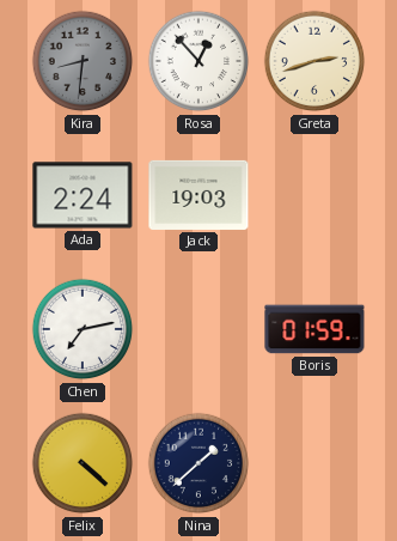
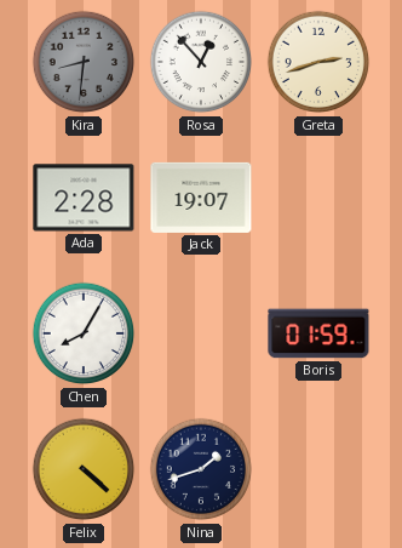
Ada: 2:24 -> 2:28
Jack: 19:03 -> 19:07
Chen: 7:13 -> 8:05
Nina: 1:38 -> 1:42
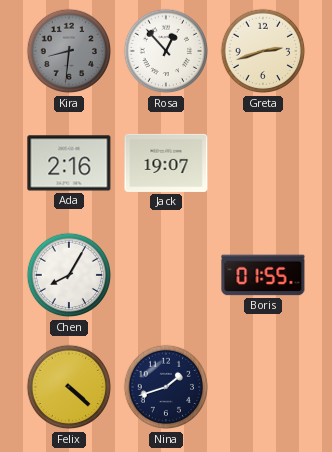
Ada: 2:28 -> 2:16
Boris: 01:59 -> 01:55
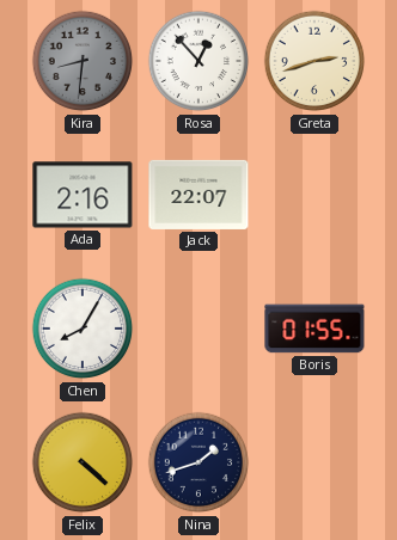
Jack: 19:07 -> 22:07
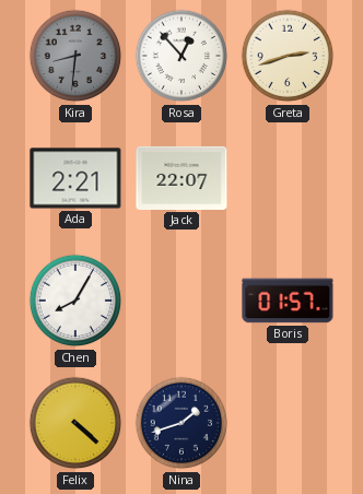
Ada: 2:16 -> 2:21
Boris: 01:55 -> 01:57
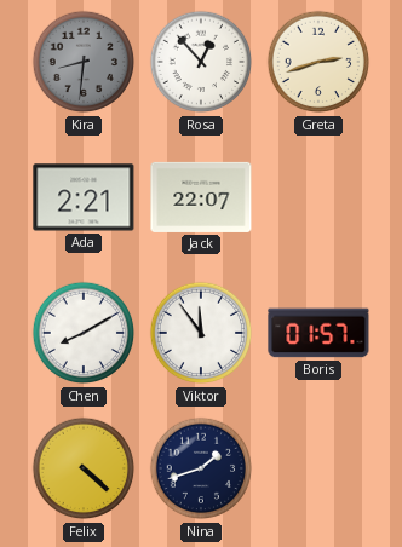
Chen: 8:05 -> 8:10
Viktor: none -> 11:54
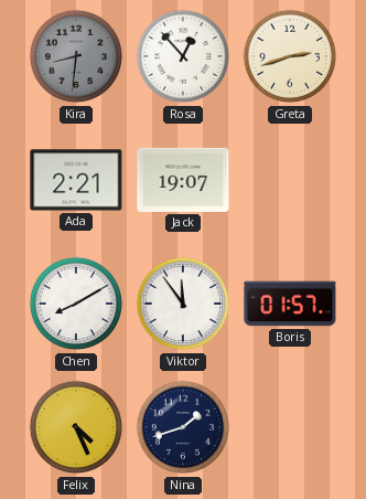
Jack: 22:07 -> 19:07
Felix: 4:22 -> 4:26
